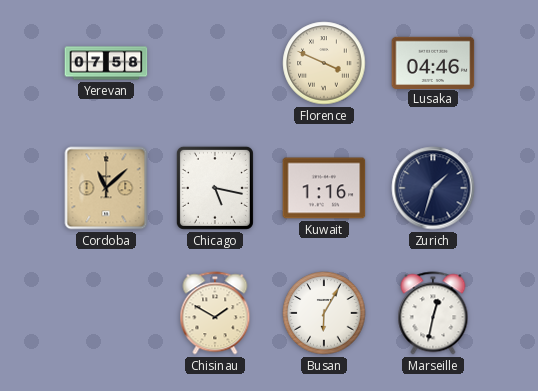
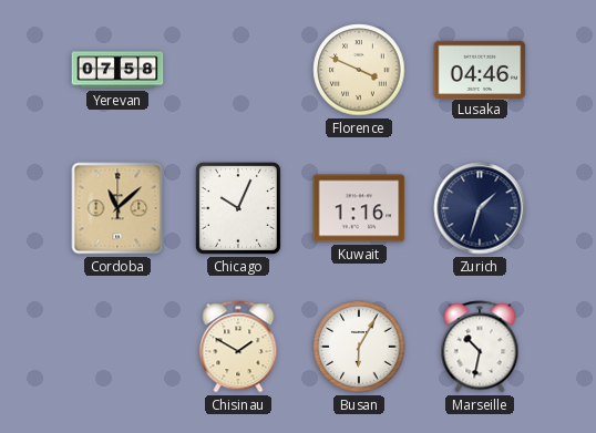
Chicago: 5:17 -> 10:04
Marseille: 12:32 -> 10:32
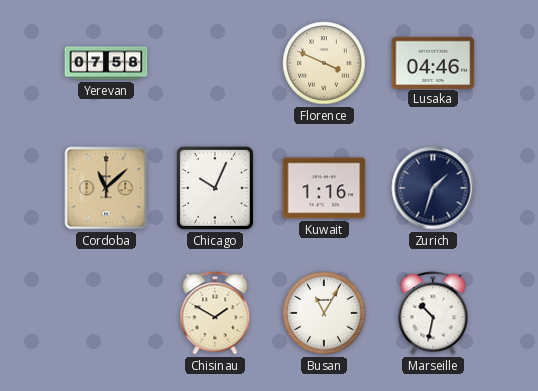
Busan: 6:05 -> 11:05
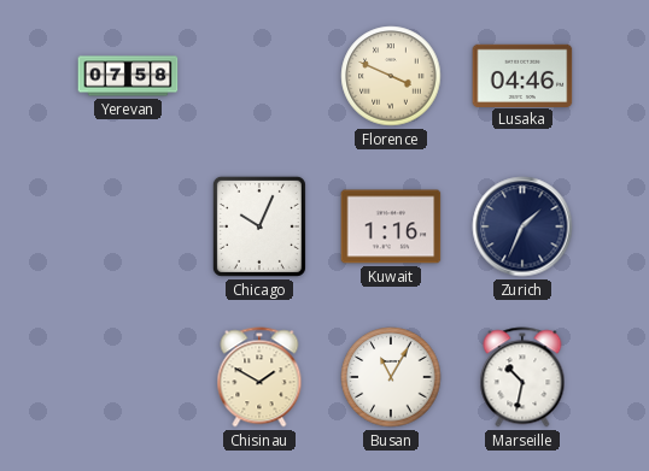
Cordoba: 11:08 -> none
Zurich: 1:33 -> 1:34
